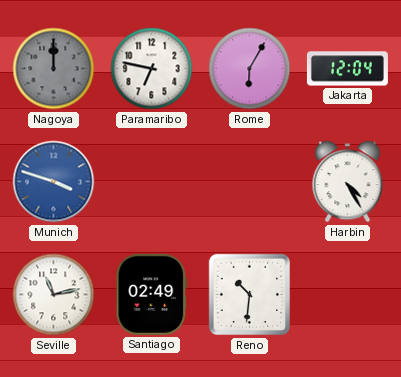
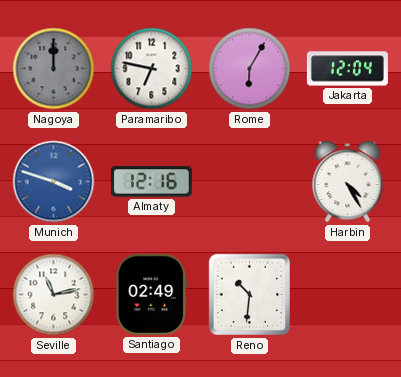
Almaty: none -> 12:16
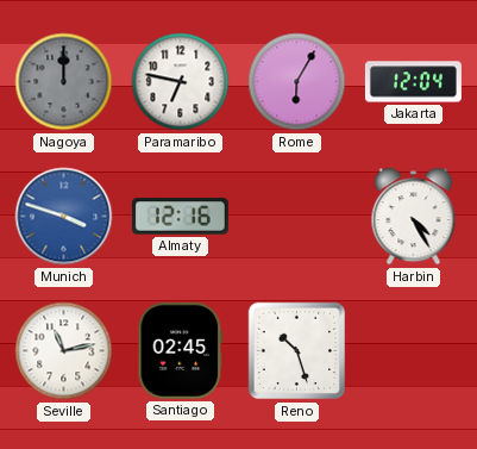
Santiago: 02:49 -> 02:45
Reno: 10:31 -> 10:27
